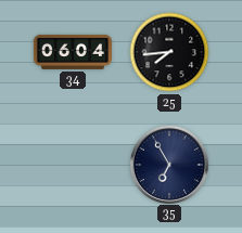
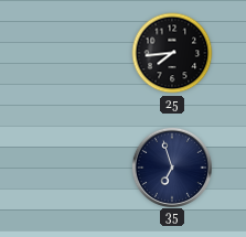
34: 06:04 -> none
35: 6:55 -> 6:57
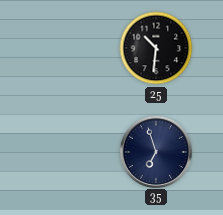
25: 7:44 -> 10:31
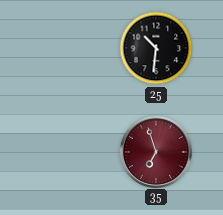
35 dial: navy -> burgundy
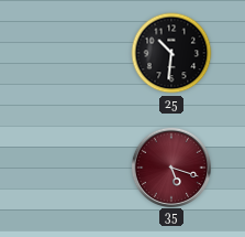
35: 6:57 -> 5:18
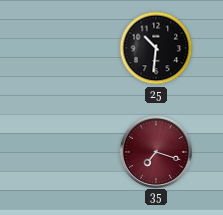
35: 5:18 -> 7:18
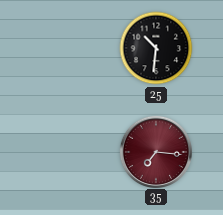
35: 7:18 -> 7:16
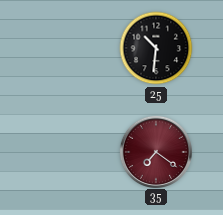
35: 7:16 -> 7:21
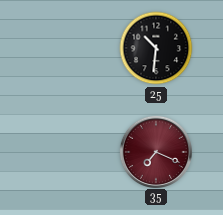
35: 7:21 -> 7:19
